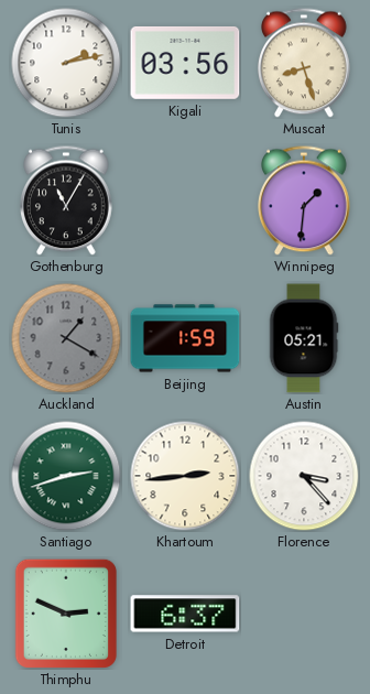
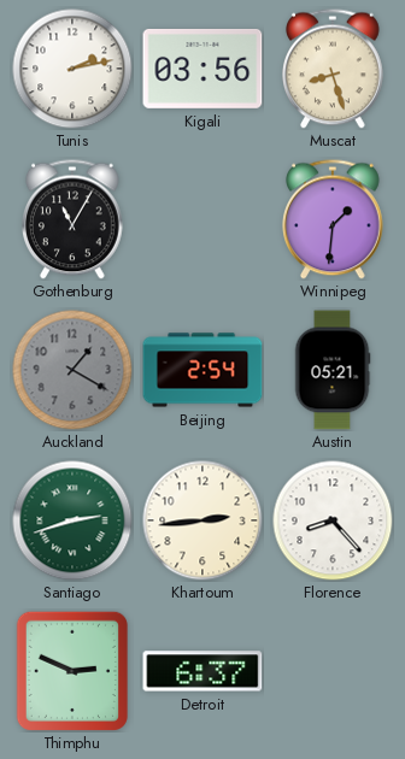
Beijing: 1:59 -> 2:54
Florence: 3:23 -> 8:23
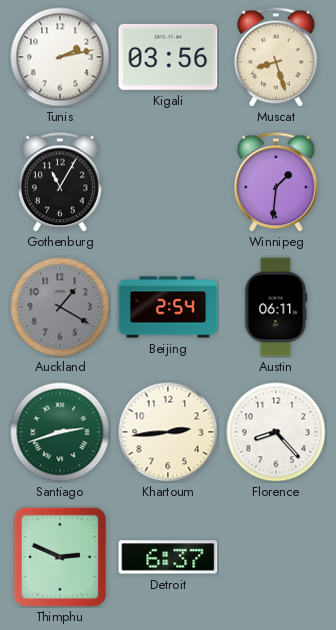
Austin: 05:21 -> 06:11
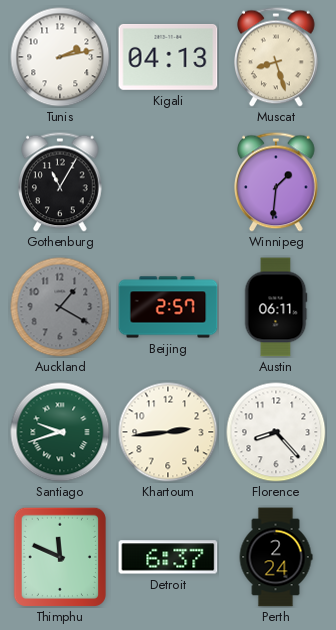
Kigali: 03:56 -> 04:13
Beijing: 2:54 -> 2:57
Santiago: 2:42 -> 9:42
Thimphu: 2:49 -> 11:49
Perth: none -> 2:24
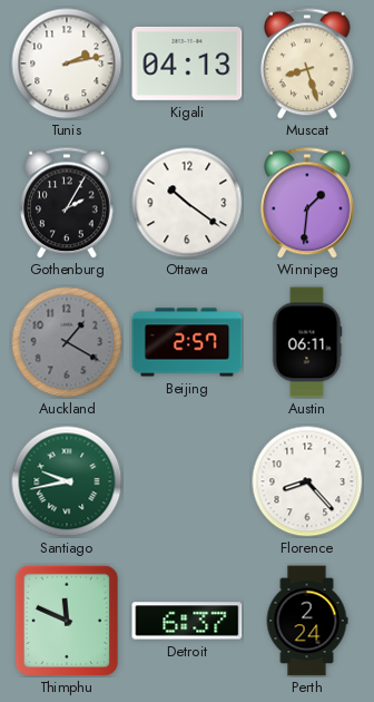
Gothenburg: 11:05 -> 2:05
Ottawa: none -> 10:21
Santiago: 9:42 -> 9:43
Khartoum: 2:44 -> none
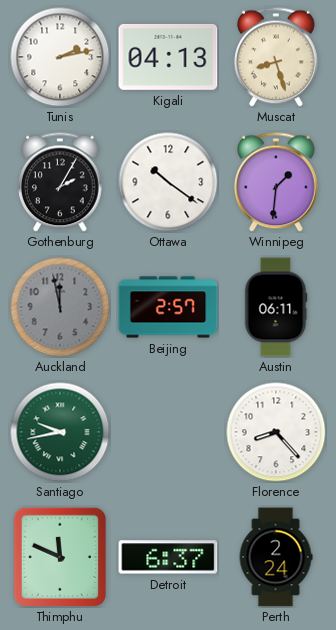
Auckland: 1:20 -> 11:58
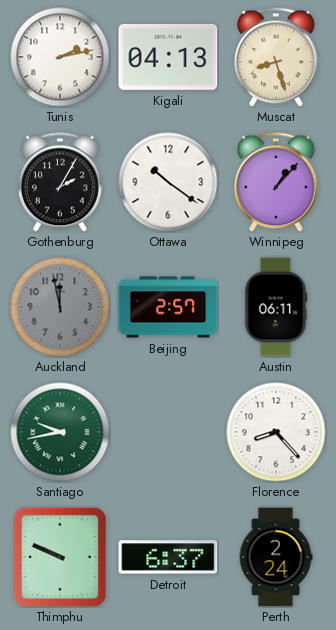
Winnipeg: 1:31 -> 1:07
Thimphu: 11:49 -> 9:49
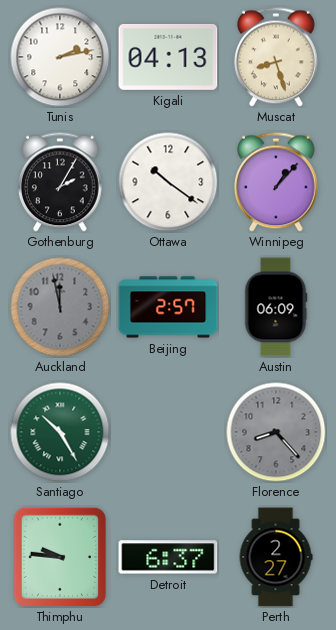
Austin: 06:11 -> 06:09
Santiago: 9:43 -> 10:25
Florence dial: white -> grey
Thimphu: 9:49 -> 9:46
Perth: 2:24 -> 2:27
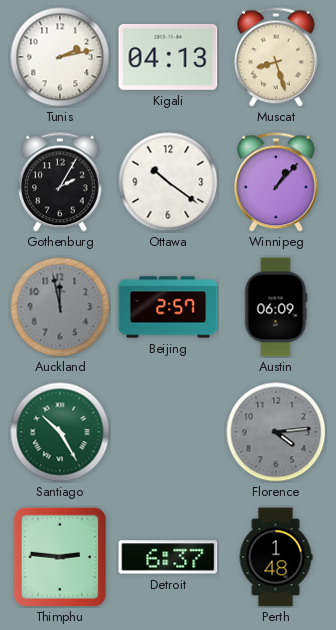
Florence: 8:23 -> 4:14
Thimphu: 9:46 -> 2:46
Perth: 2:27 -> 1:48
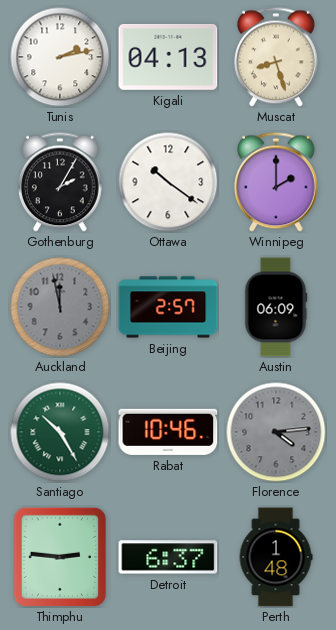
Winnipeg: 1:07 -> 2:00
Rabat: none -> 10:46
